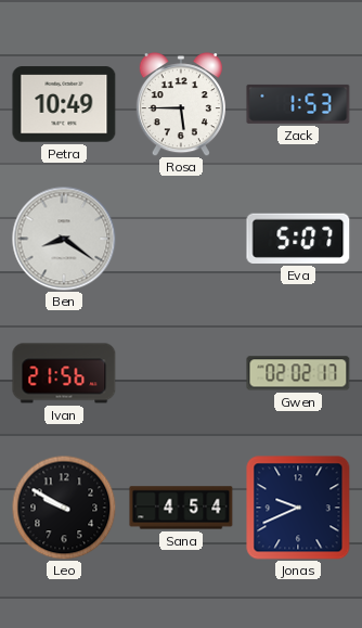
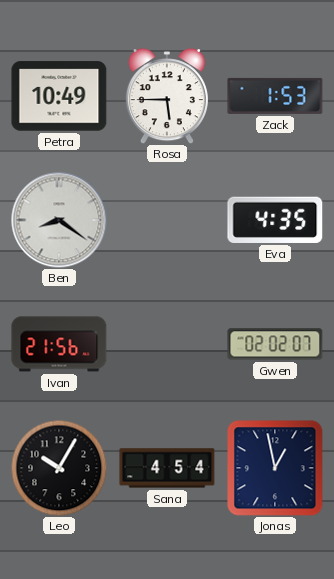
Eva: 5:07 -> 4:35
Gwen: 02:02:17 -> 02:02:07
Leo: 9:50 -> 10:05
Jonas: 9:41 -> 12:58
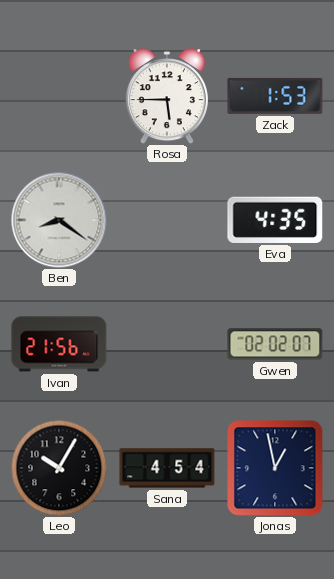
Petra: 10:49 -> none
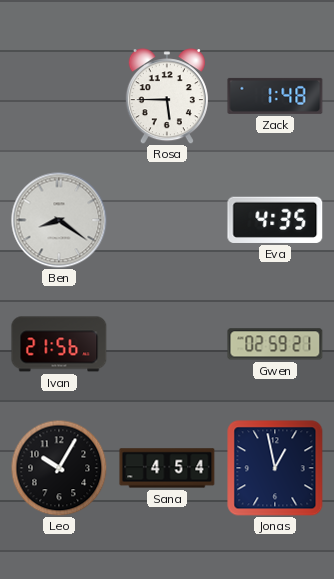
Zack: 1:53 -> 1:48
Gwen: 02:02 -> 02:59
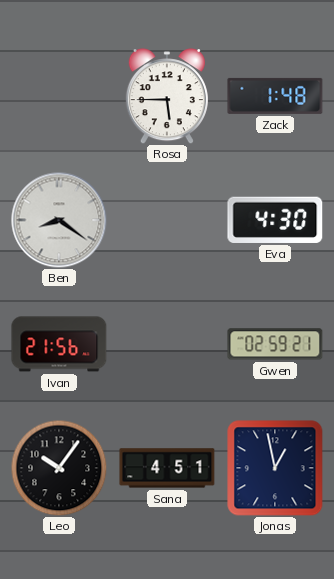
Eva: 4:35 -> 4:30
Leo: 10:05 -> 10:06
Sana: 4:54 -> 4:51
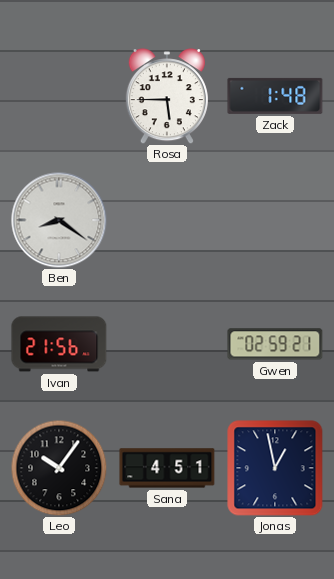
Eva: 4:30 -> none
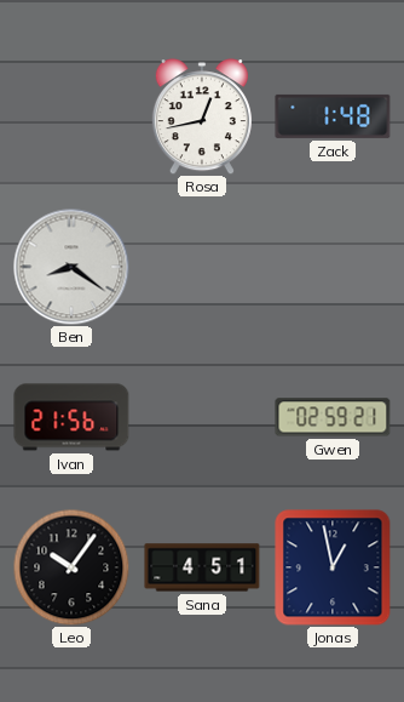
Rosa: 5:45 -> 12:43
